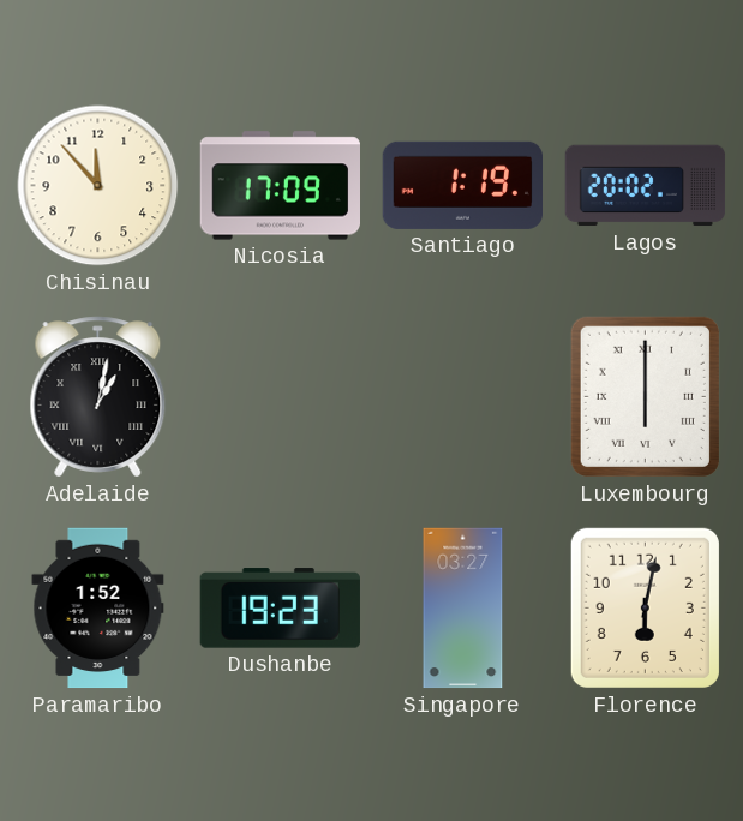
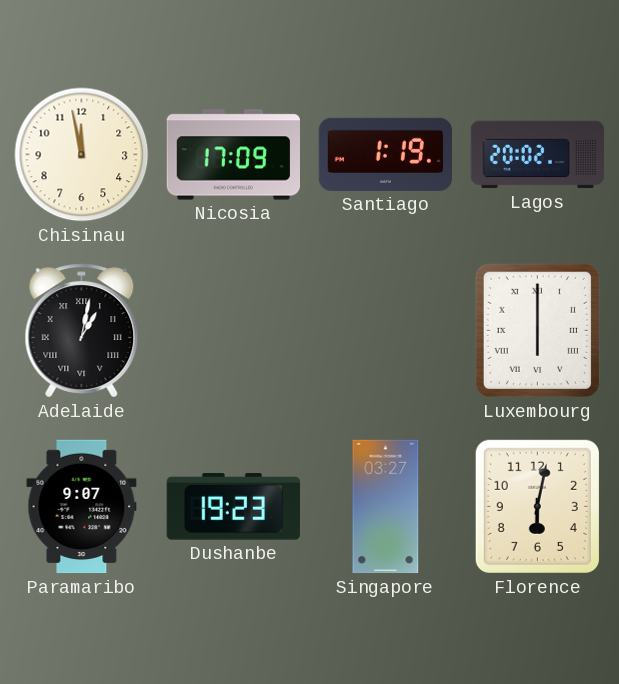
Chisinau: 11:53 -> 11:58
Paramaribo: 1:52 -> 9:07
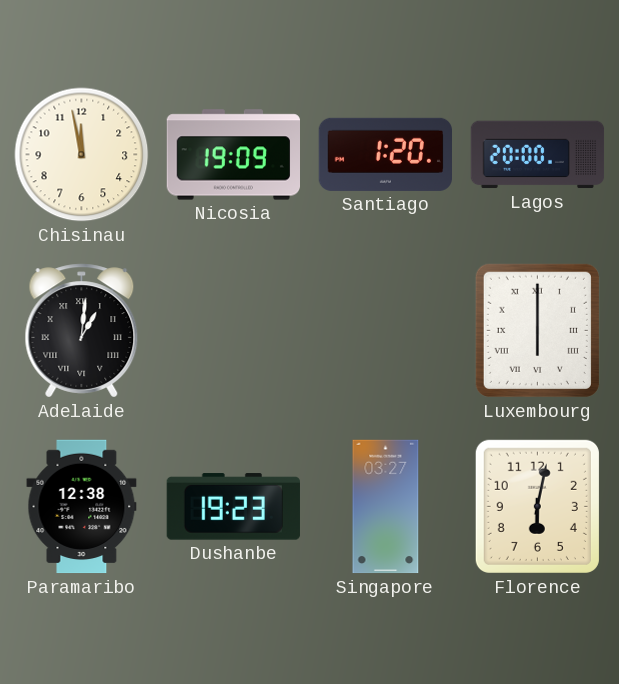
Nicosia: 17:09 -> 19:09
Santiago: 1:19 -> 1:20
Lagos: 20:02 -> 20:00
Adelaide: 1:02 -> 1:01
Paramaribo: 9:07 -> 12:38
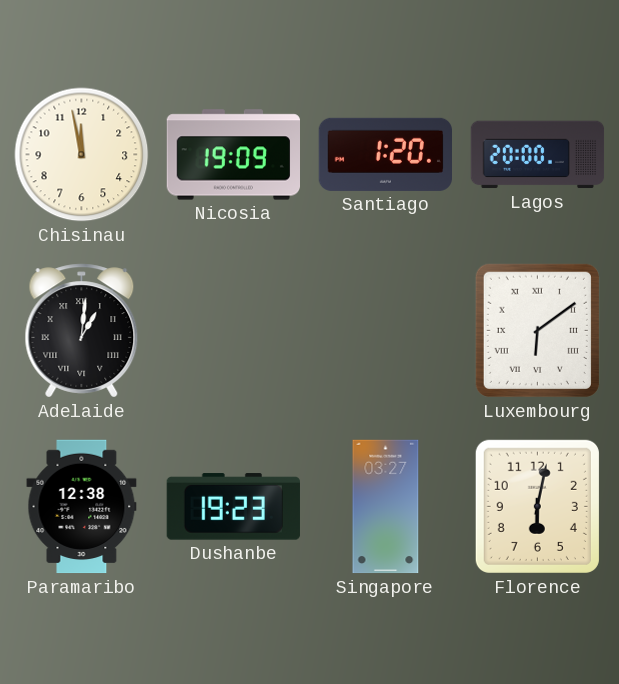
Luxembourg: 6:00 -> 6:09
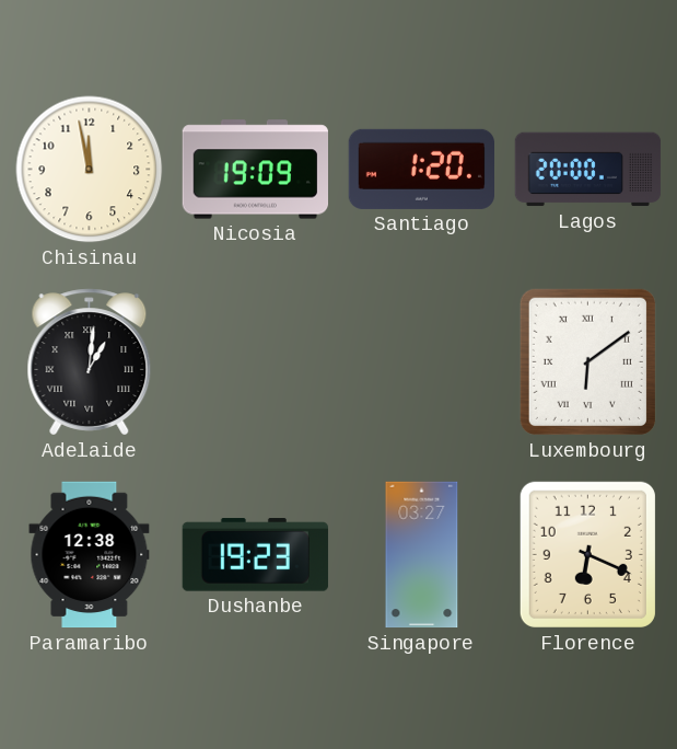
Florence: 6:02 -> 6:19
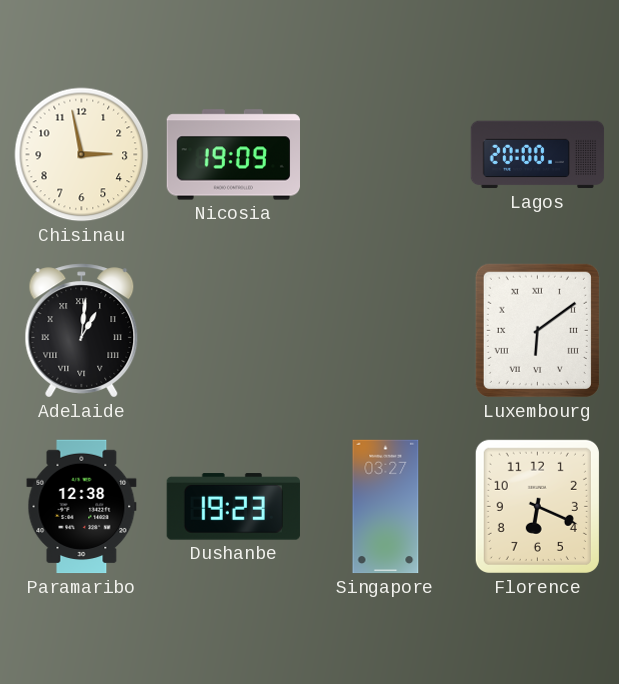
Chisinau: 11:58 -> 2:58
Santiago: 1:20 -> none
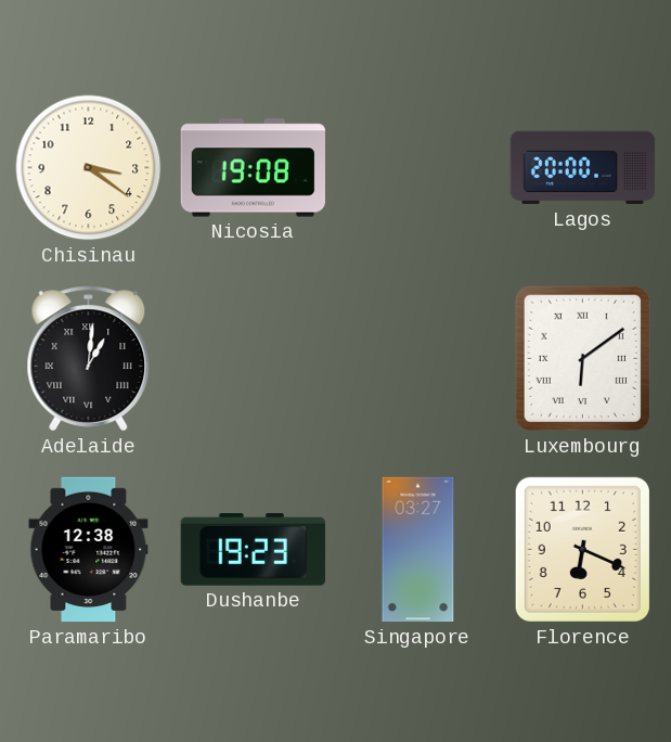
Chisinau: 2:58 -> 3:21
Nicosia: 19:09 -> 19:08
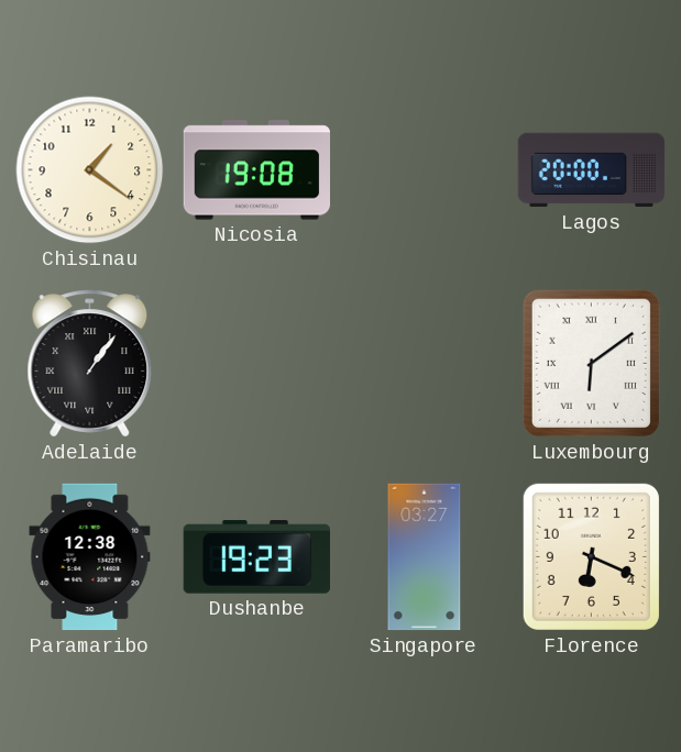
Chisinau: 3:21 -> 1:21
Adelaide: 1:01 -> 1:06
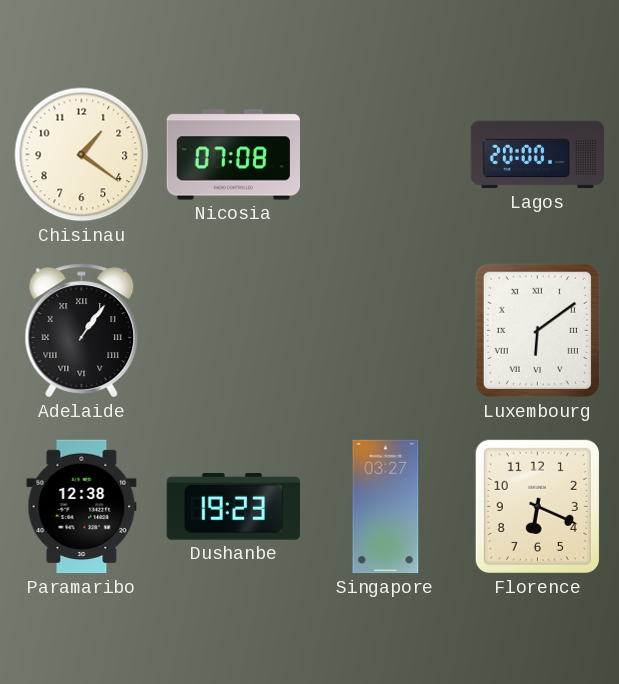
Nicosia: 19:08 -> 07:08
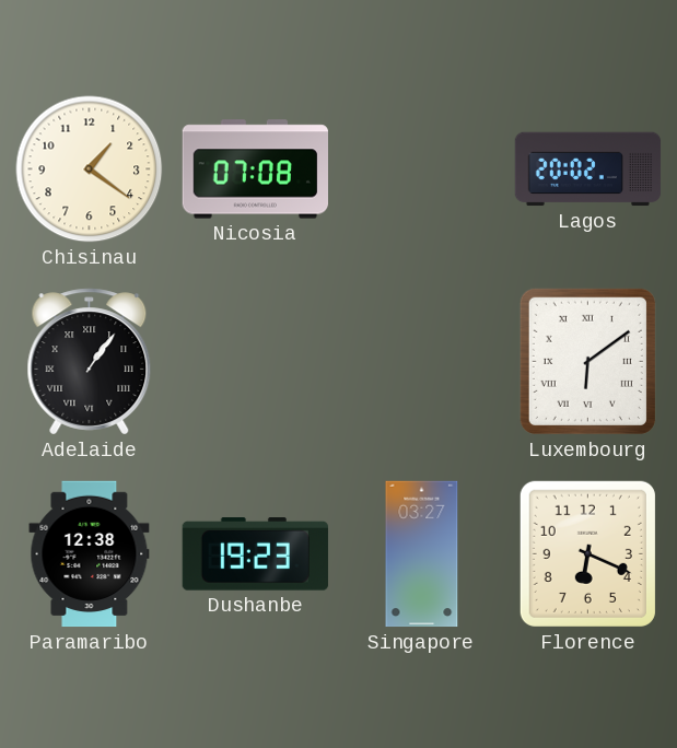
Lagos: 20:00 -> 20:02
